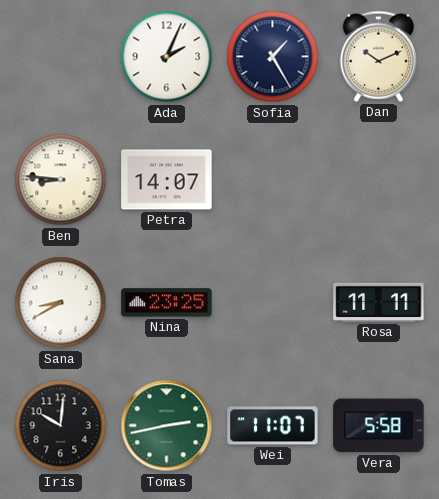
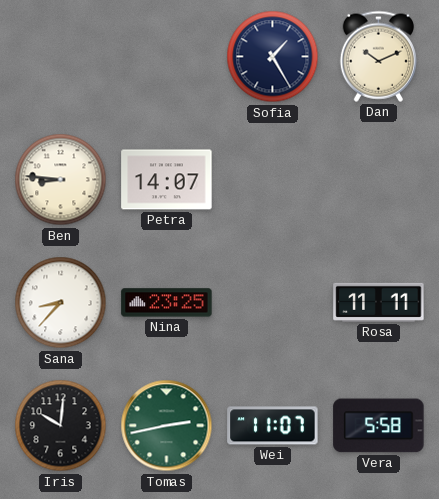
Ada: 2:04 -> none
Sana: 8:40 -> 8:37
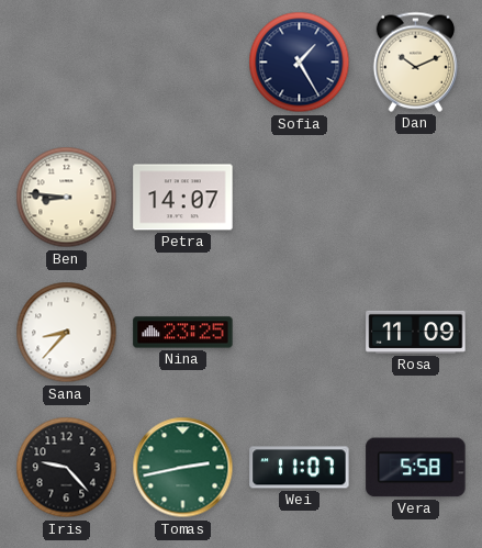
Rosa: 11:11 -> 11:09
Iris: 10:01 -> 9:23
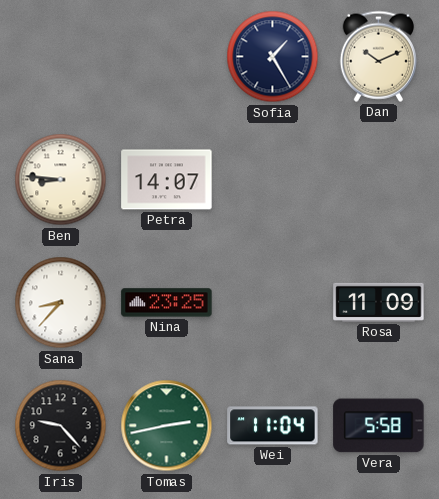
Wei: 11:07 -> 11:04
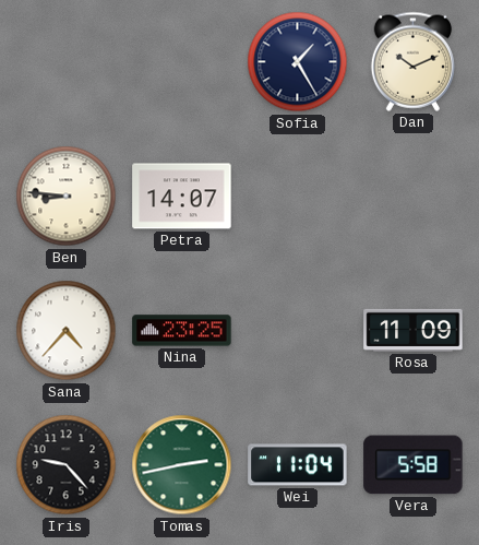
Sana: 8:37 -> 4:37
